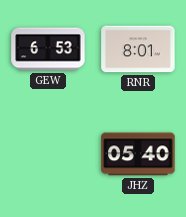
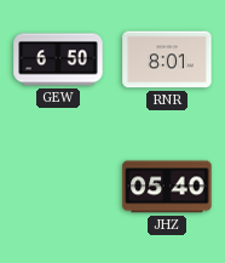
GEW: 6:53 -> 6:50
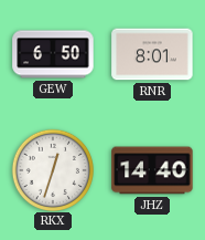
RKX: none -> 12:33
JHZ: 05:40 -> 14:40
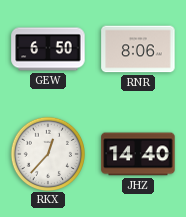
RNR: 8:01 -> 8:06
RKX: 12:33 -> 12:37
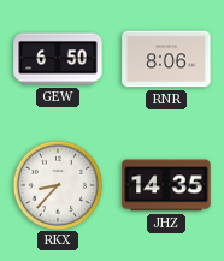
RKX: 12:37 -> 8:37
JHZ: 14:40 -> 14:35
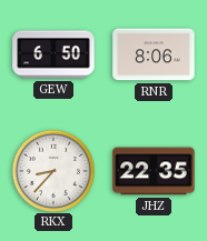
JHZ: 14:35 -> 22:35
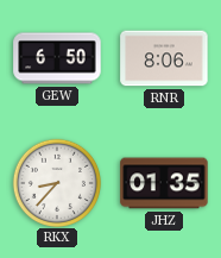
JHZ: 22:35 -> 01:35
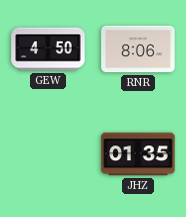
GEW: 6:50 -> 4:50
RKX: 8:37 -> none
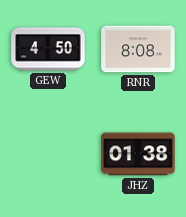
RNR: 8:06 -> 8:08
JHZ: 01:35 -> 01:38
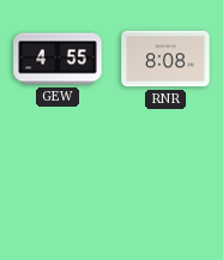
GEW: 4:50 -> 4:55
JHZ: 01:38 -> none
